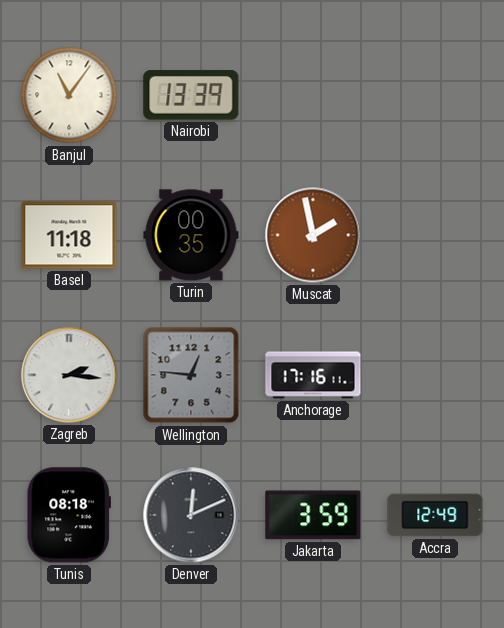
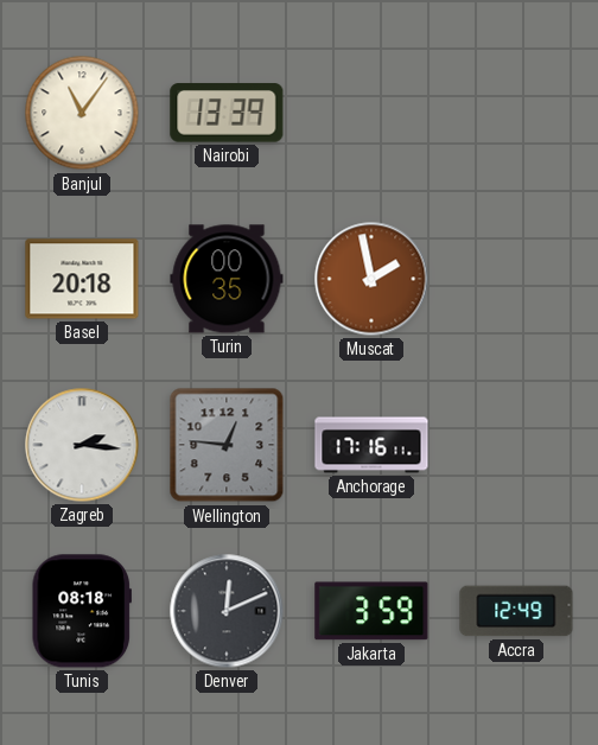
Basel: 11:18 -> 20:18
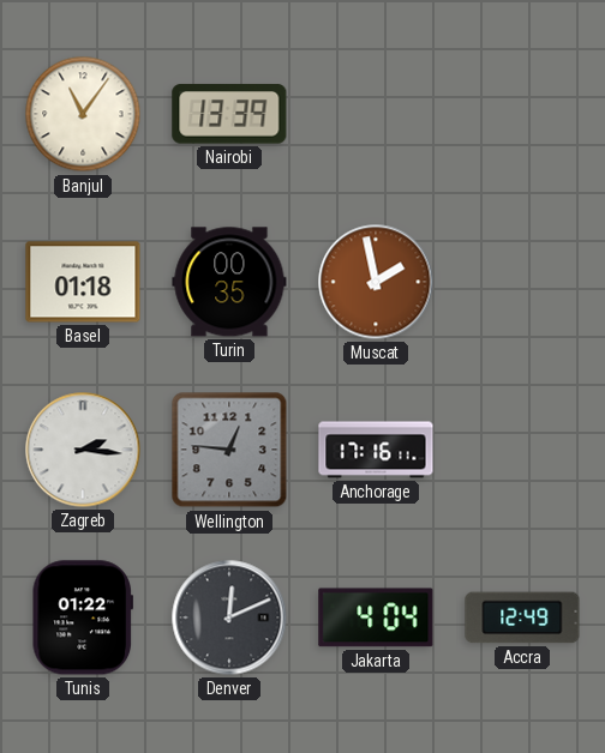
Basel: 20:18 -> 01:18
Tunis: 08:18 -> 01:22
Jakarta: 3:59 -> 4:04
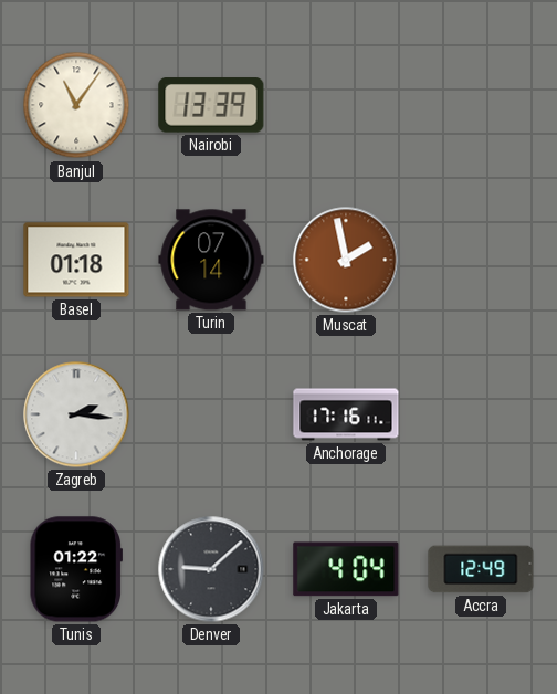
Turin: 00:35 -> 07:14
Wellington: 12:46 -> none
Denver: 12:11 -> 9:08
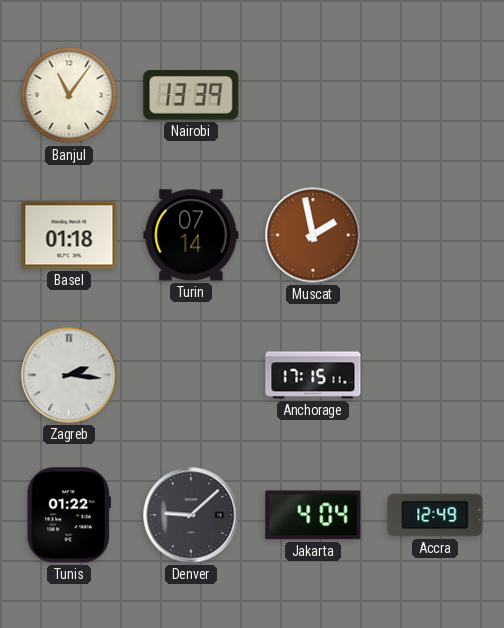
Anchorage: 17:16 -> 17:15
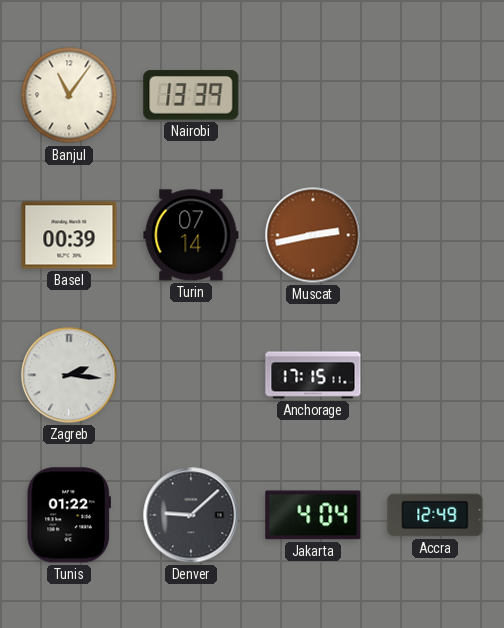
Basel: 01:18 -> 00:39
Muscat: 1:58 -> 2:43
